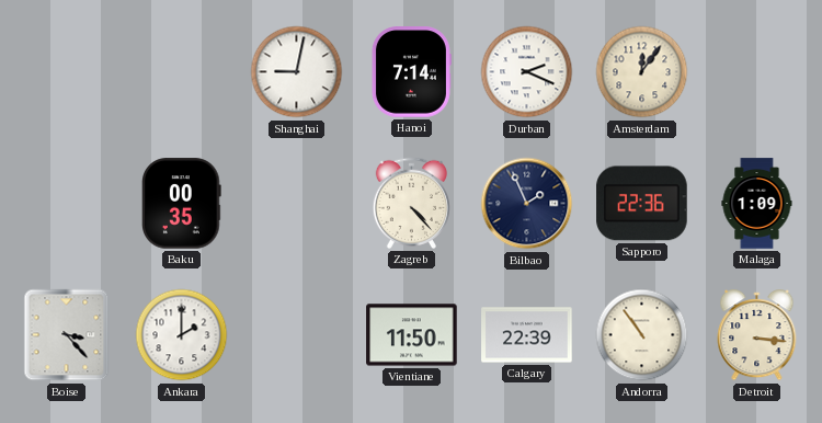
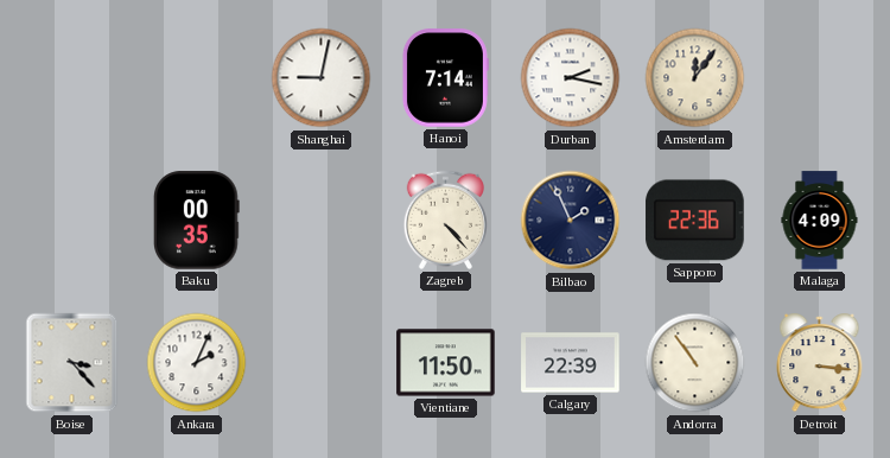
Durban: 2:19 -> 2:17
Malaga: 1:09 -> 4:09
Ankara: 2:00 -> 2:04
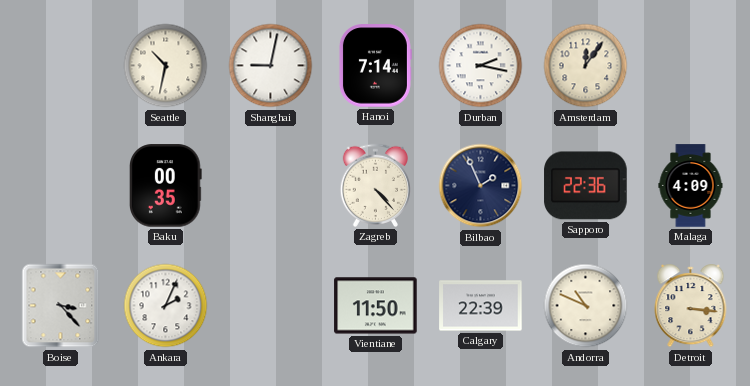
Seattle: none -> 10:32
Andorra: 10:54 -> 10:49
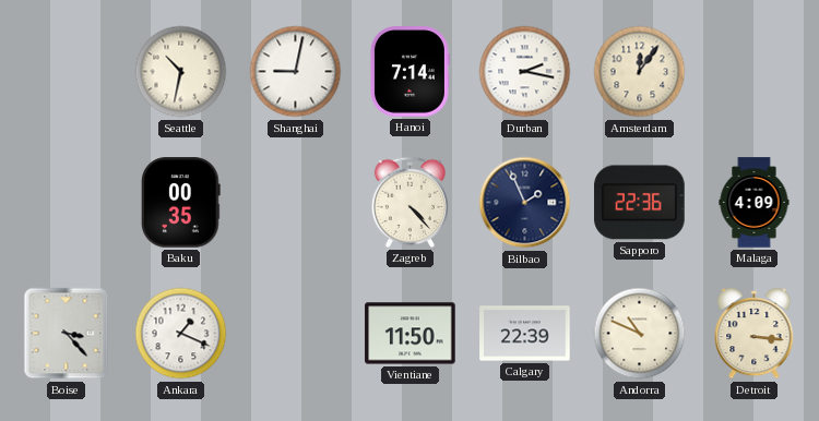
Ankara: 2:04 -> 1:19
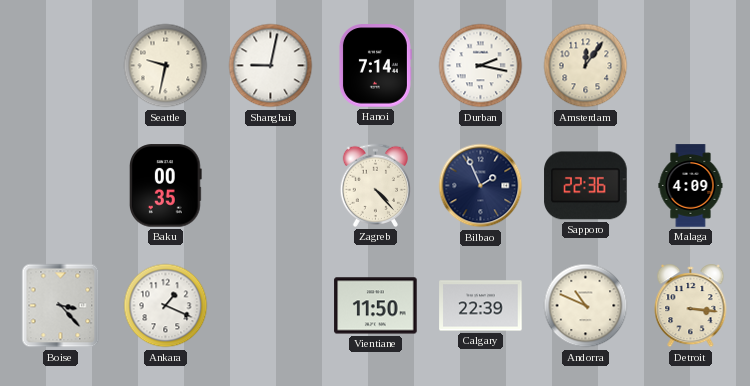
Seattle: 10:32 -> 9:32
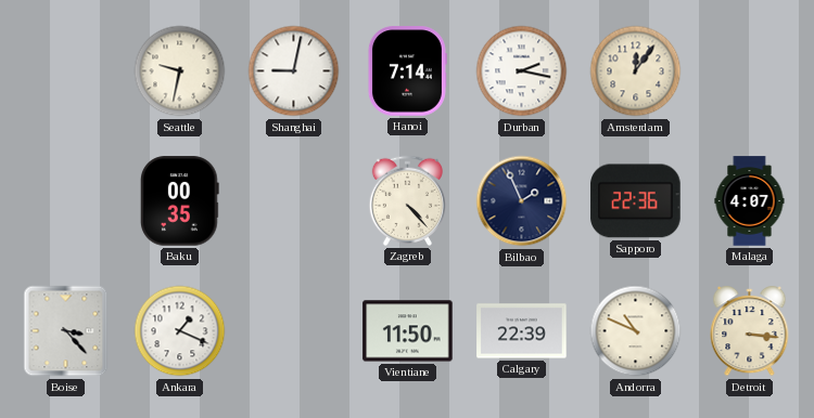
Malaga: 4:09 -> 4:07
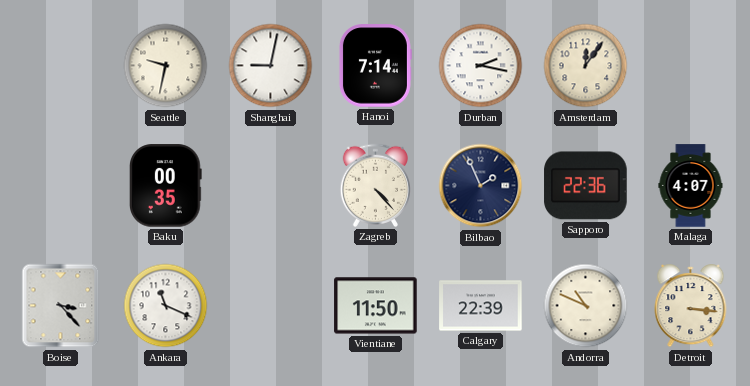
Ankara: 1:19 -> 11:19
